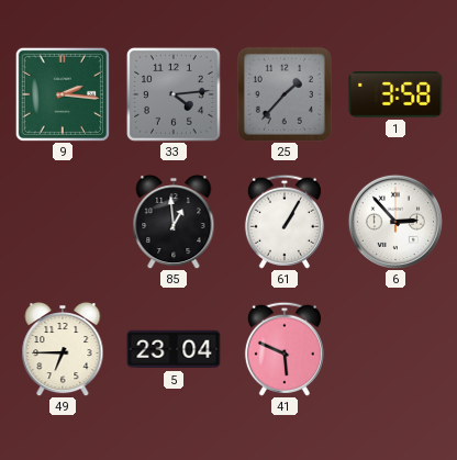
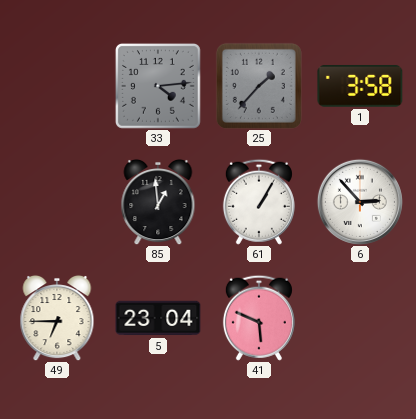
9: 2:16 -> none
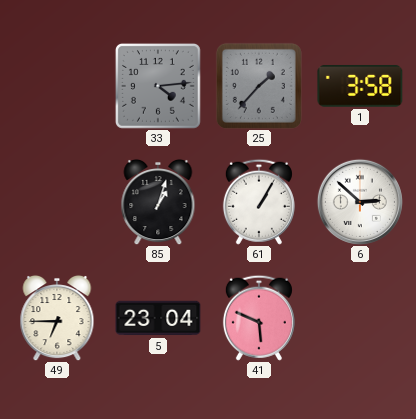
85: 12:59 -> 1:03
6: 2:53 -> 2:52
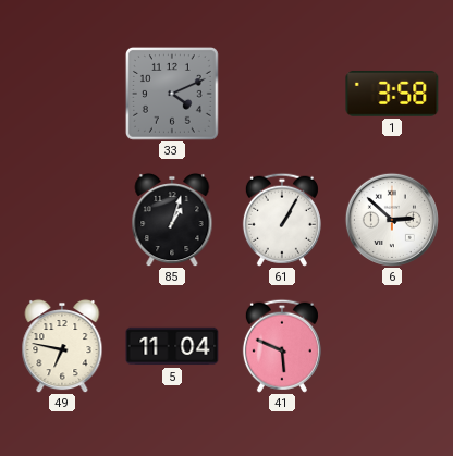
33: 4:14 -> 4:11
25: 1:37 -> none
49: 6:45 -> 6:47
5: 23:04 -> 11:04
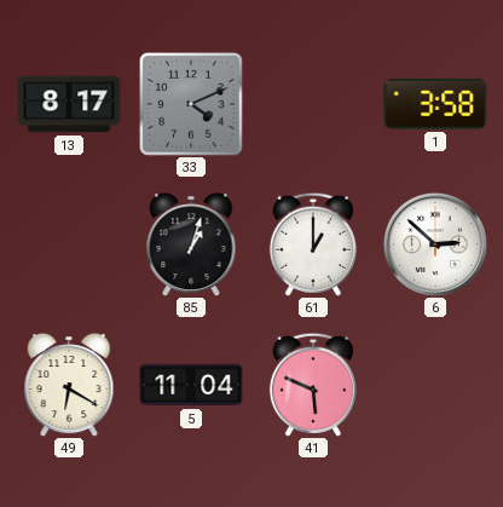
13: none -> 8:17
61: 1:05 -> 1:00
49: 6:47 -> 6:20
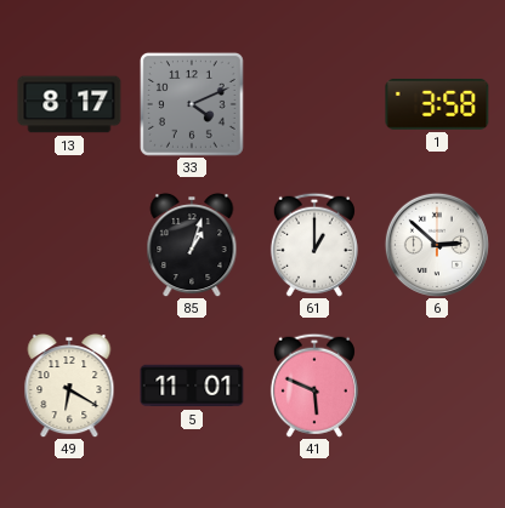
5: 11:04 -> 11:01
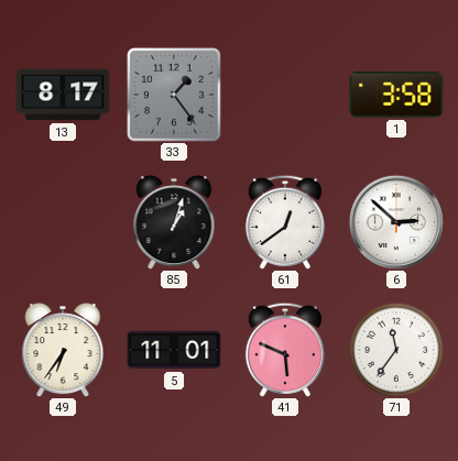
33: 4:11 -> 1:24
61: 1:00 -> 12:39
49: 6:20 -> 6:36
71: none -> 11:36
